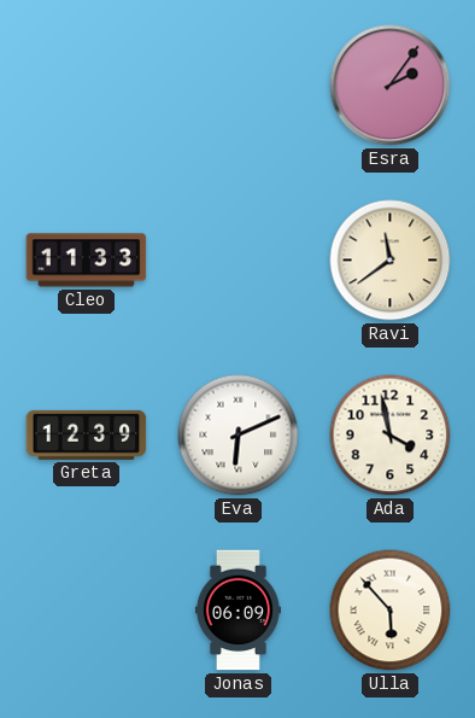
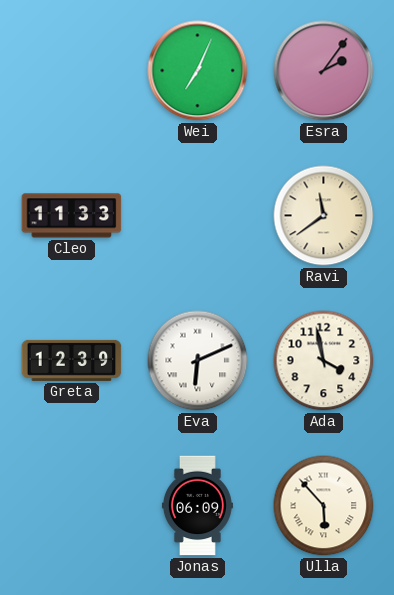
Wei: none -> 7:04
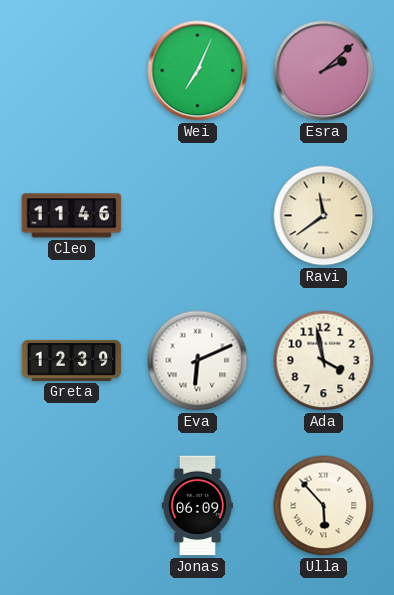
Esra: 2:06 -> 2:08
Cleo: 11:33 -> 11:46
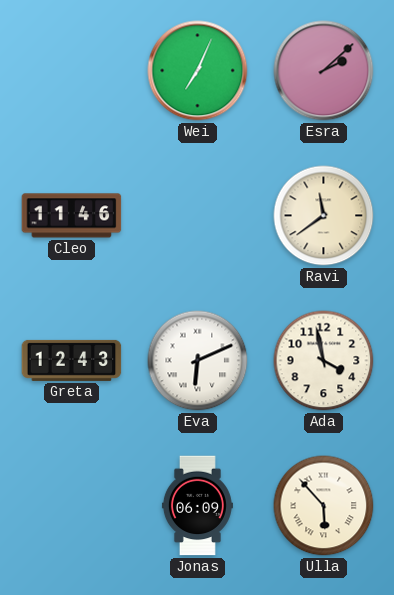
Greta: 12:39 -> 12:43
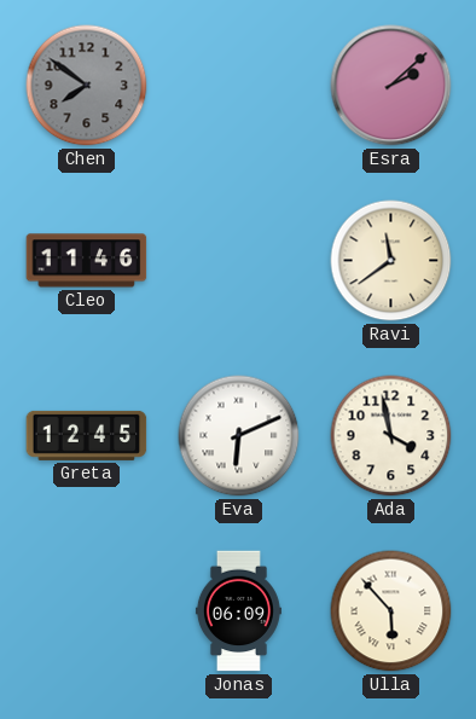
Chen: none -> 7:51
Wei: 7:04 -> none
Greta: 12:43 -> 12:45
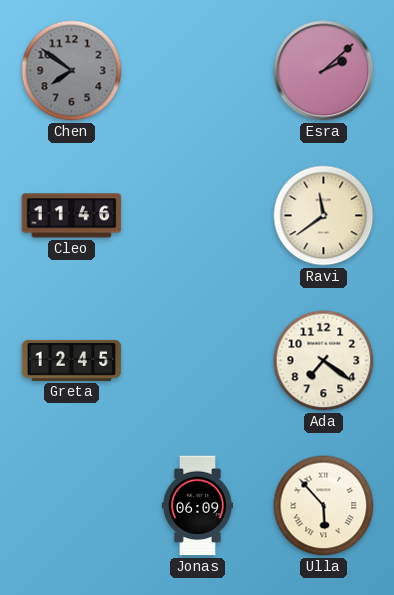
Eva: 6:11 -> none
Ada: 3:58 -> 7:21
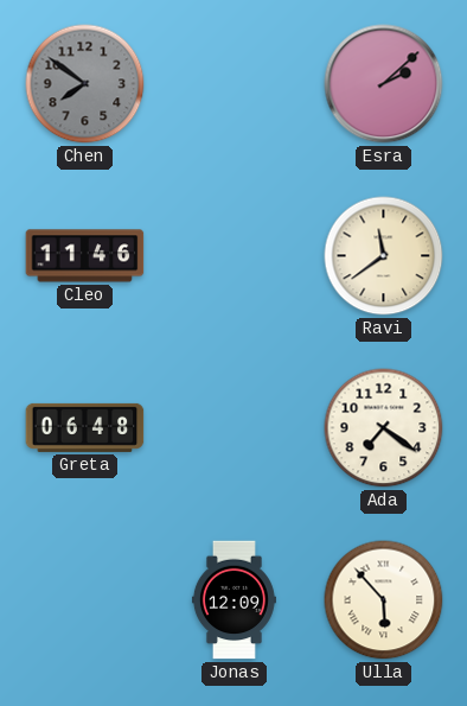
Greta: 12:45 -> 06:48
Jonas: 06:09 -> 12:09
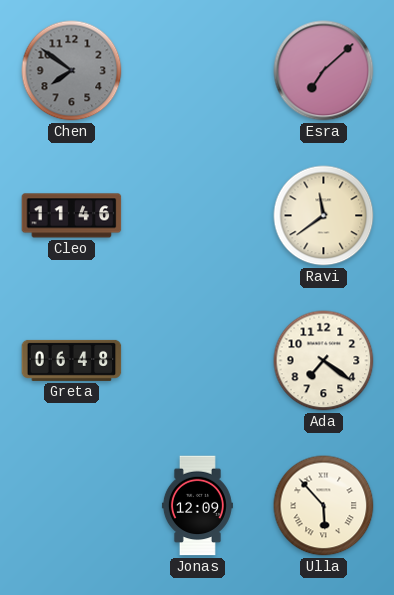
Esra: 2:08 -> 7:08
